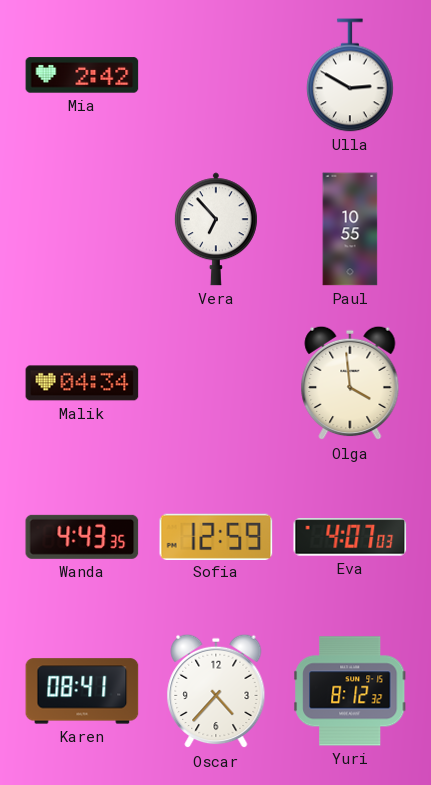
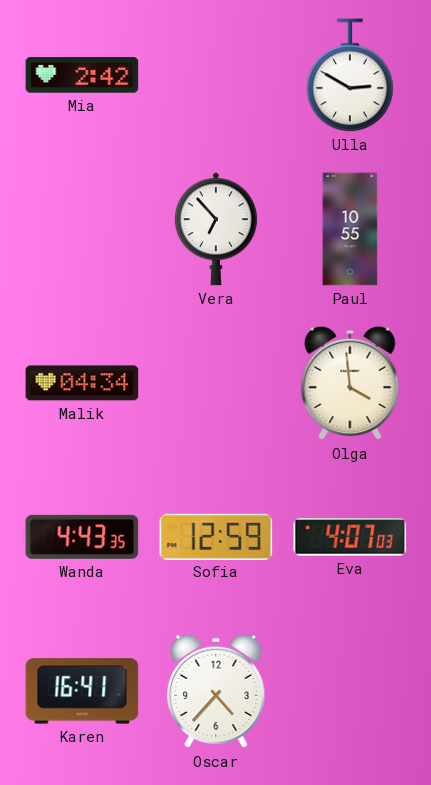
Karen: 08:41 -> 16:41
Yuri: 8:12 -> none
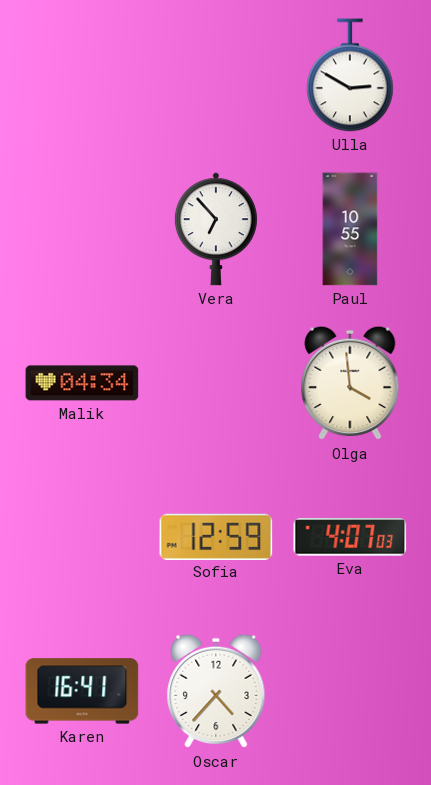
Mia: 2:42 -> none
Wanda: 4:43 -> none
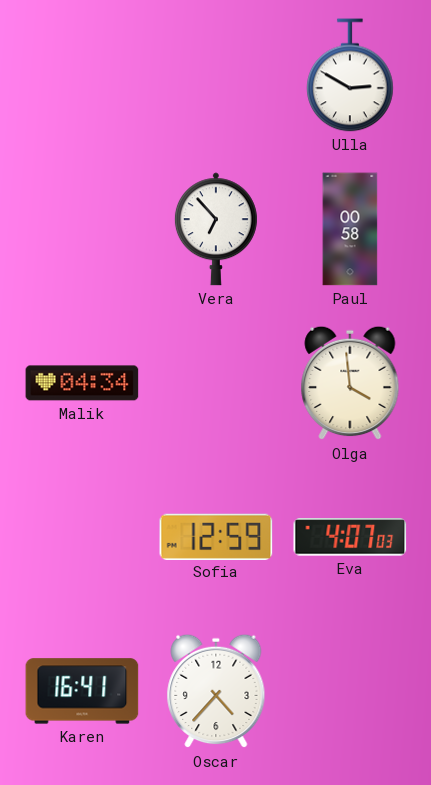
Paul: 10:55 -> 00:58
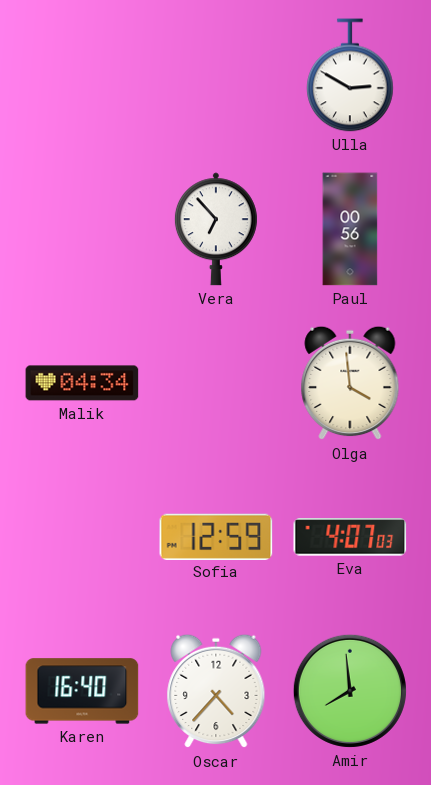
Paul: 00:58 -> 00:56
Karen: 16:41 -> 16:40
Amir: none -> 7:59
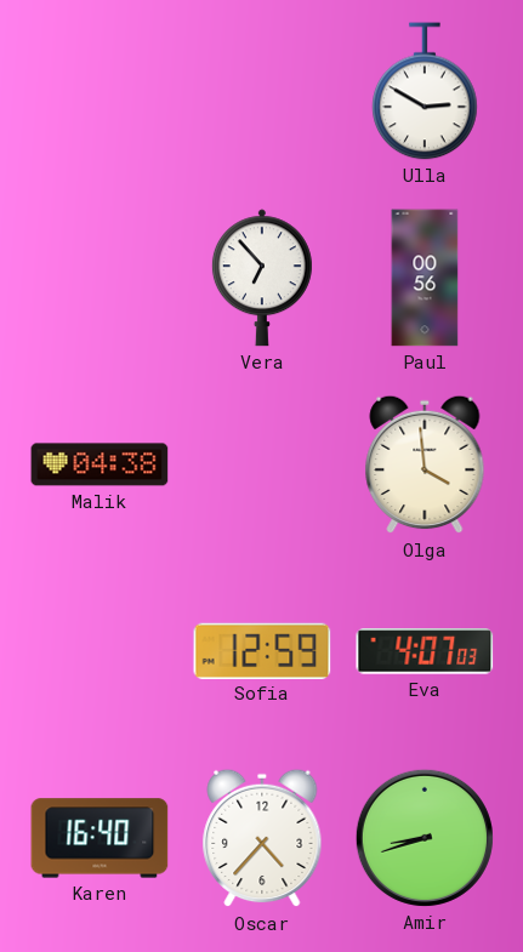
Malik: 04:34 -> 04:38
Amir: 7:59 -> 8:42
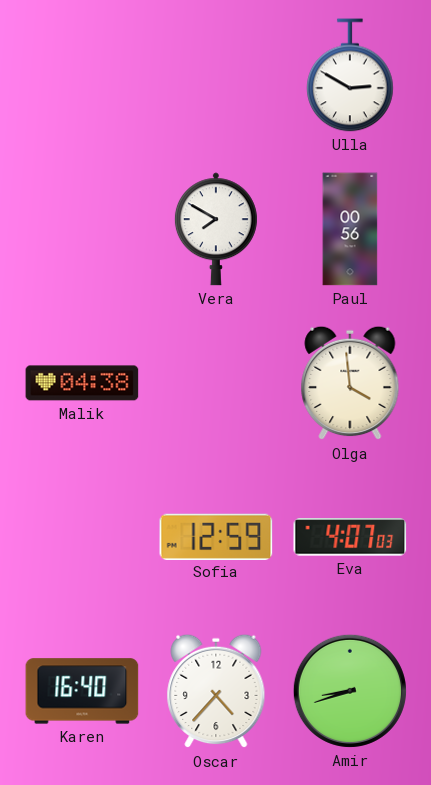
Vera: 6:53 -> 7:50
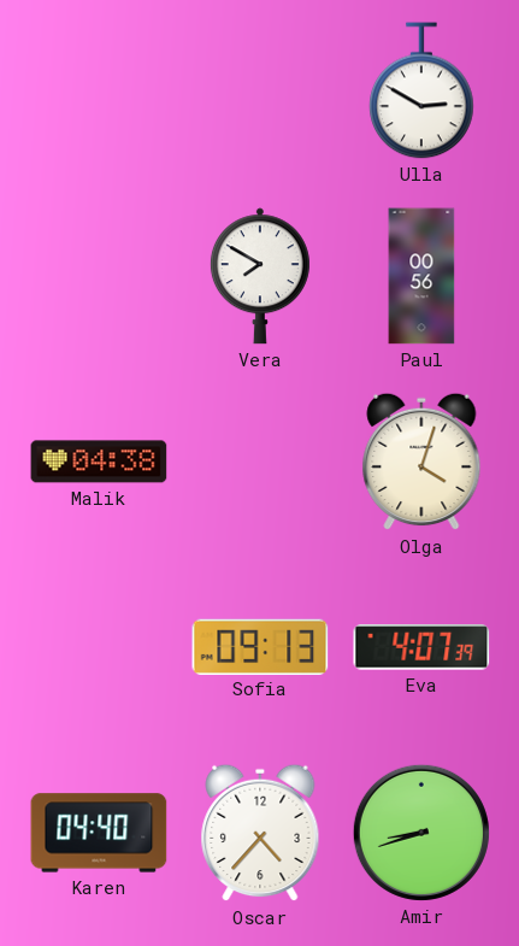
Olga: 3:59 -> 4:03
Sofia: 12:59 -> 09:13
Eva: 4:07:03 -> 4:07:39
Karen: 16:40 -> 04:40
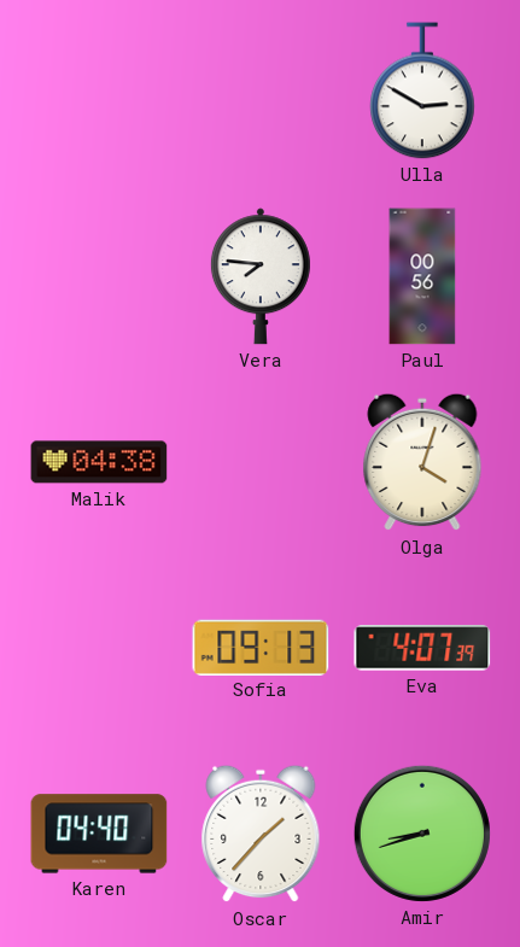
Vera: 7:50 -> 7:46
Oscar: 4:37 -> 1:37
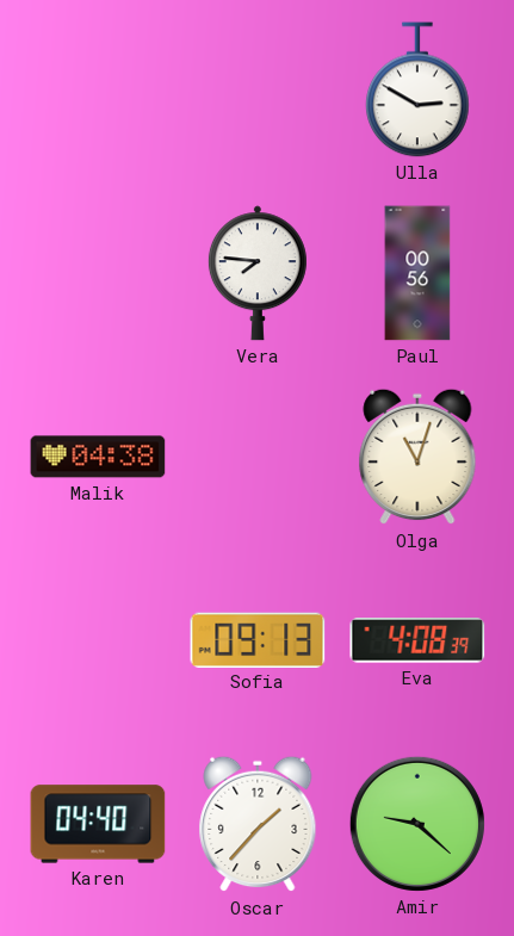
Olga: 4:03 -> 11:03
Eva: 4:07 -> 4:08
Amir: 8:42 -> 9:22
